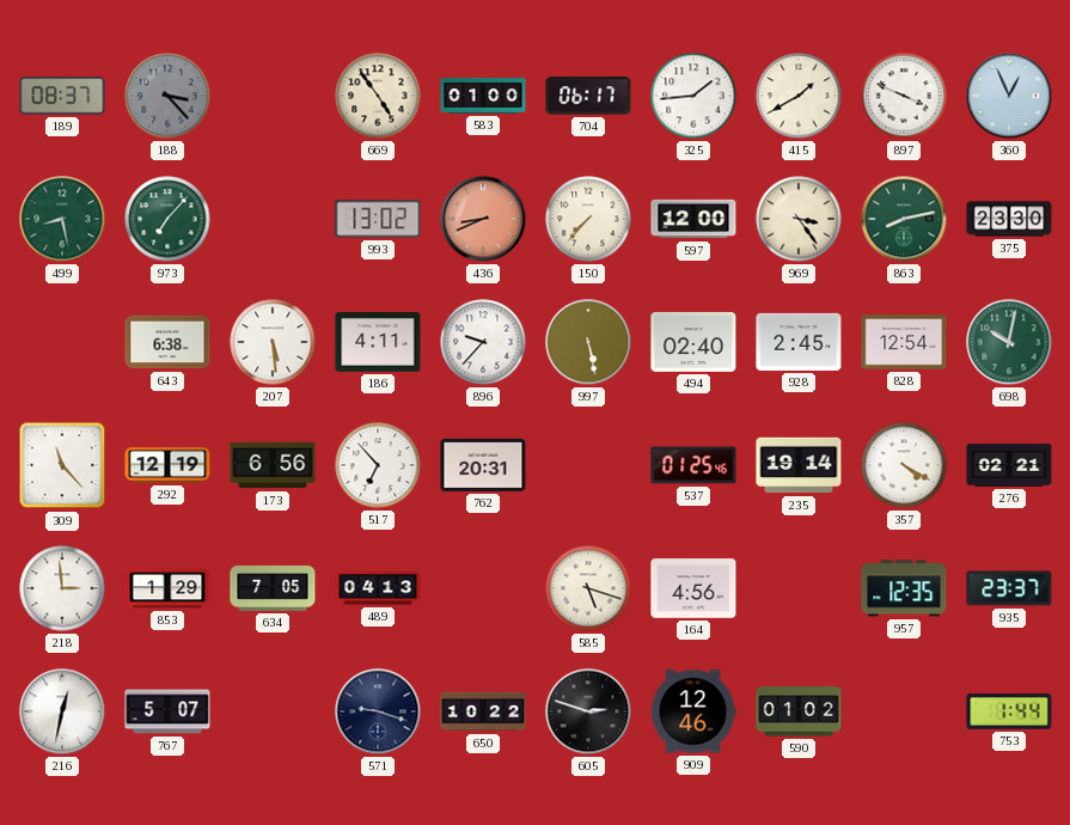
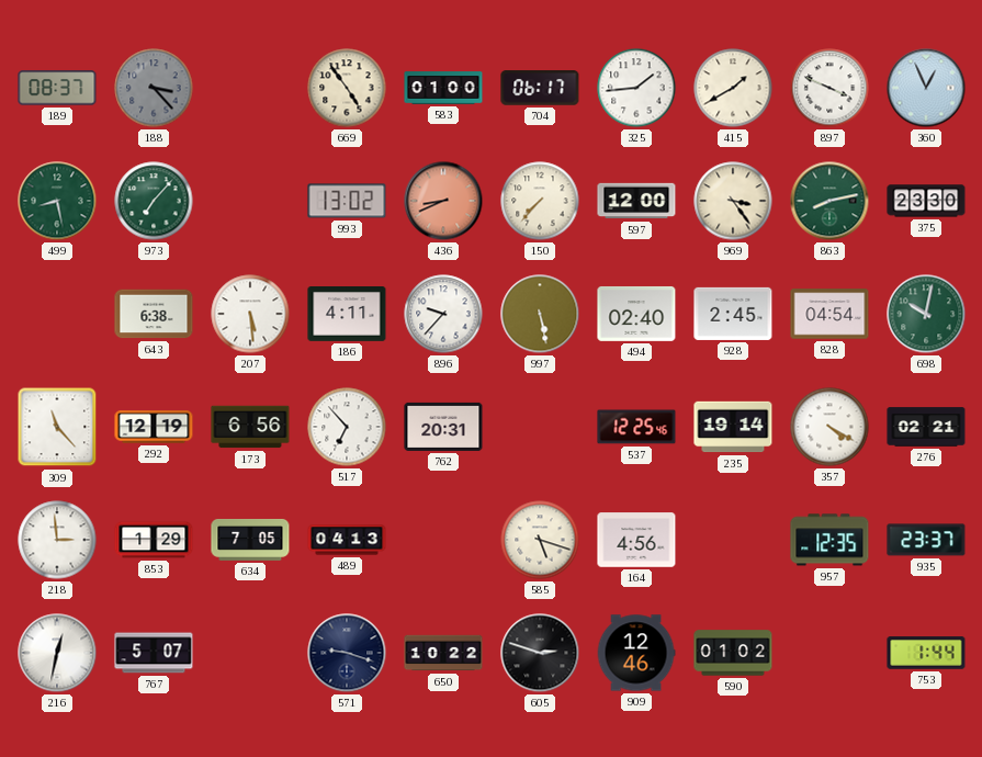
828: 12:54 -> 04:54
537: 01:25 -> 12:25
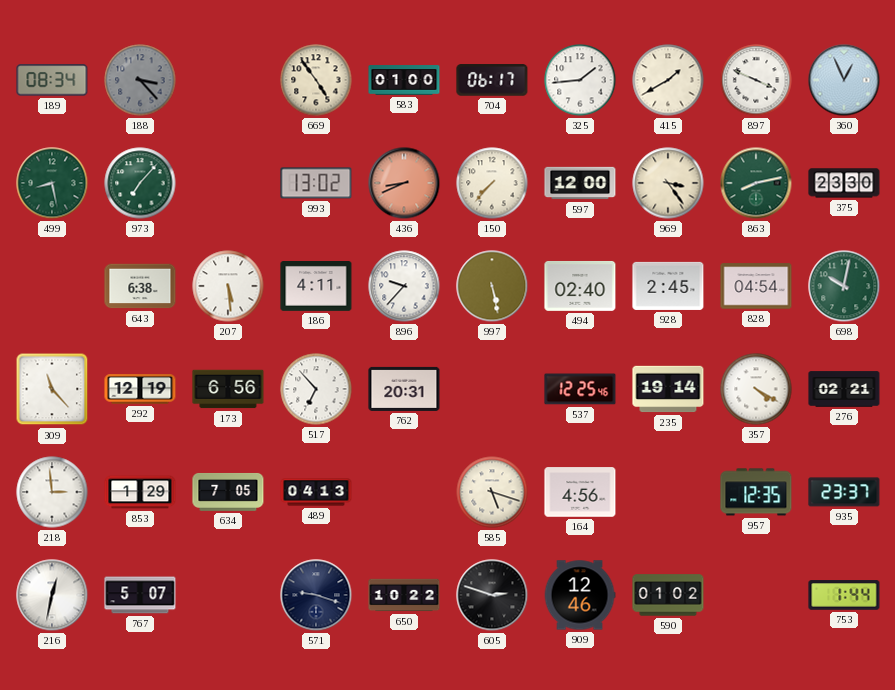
189: 08:37 -> 08:34
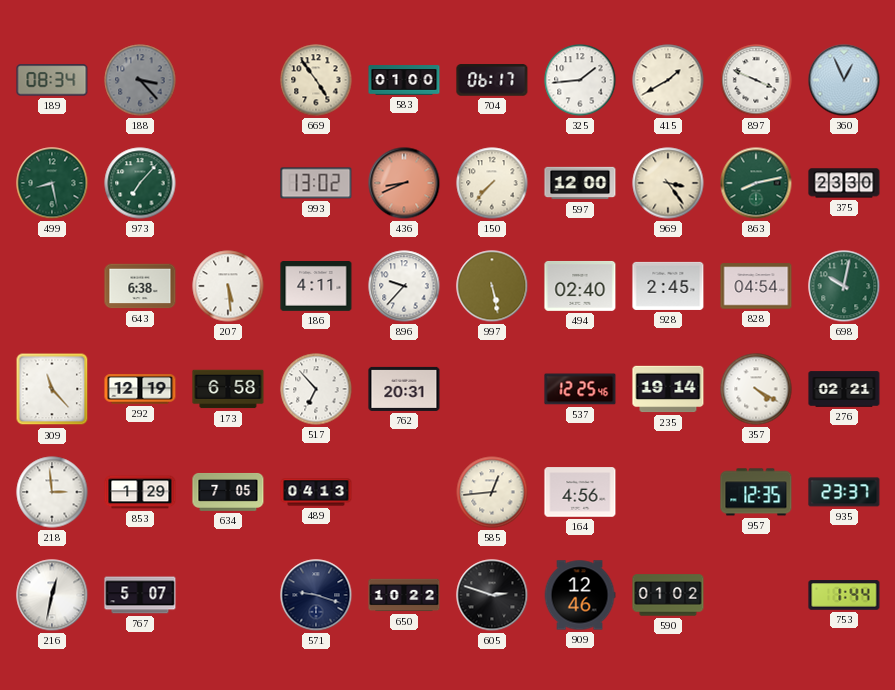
173: 6:56 -> 6:58
585: 5:18 -> 12:44
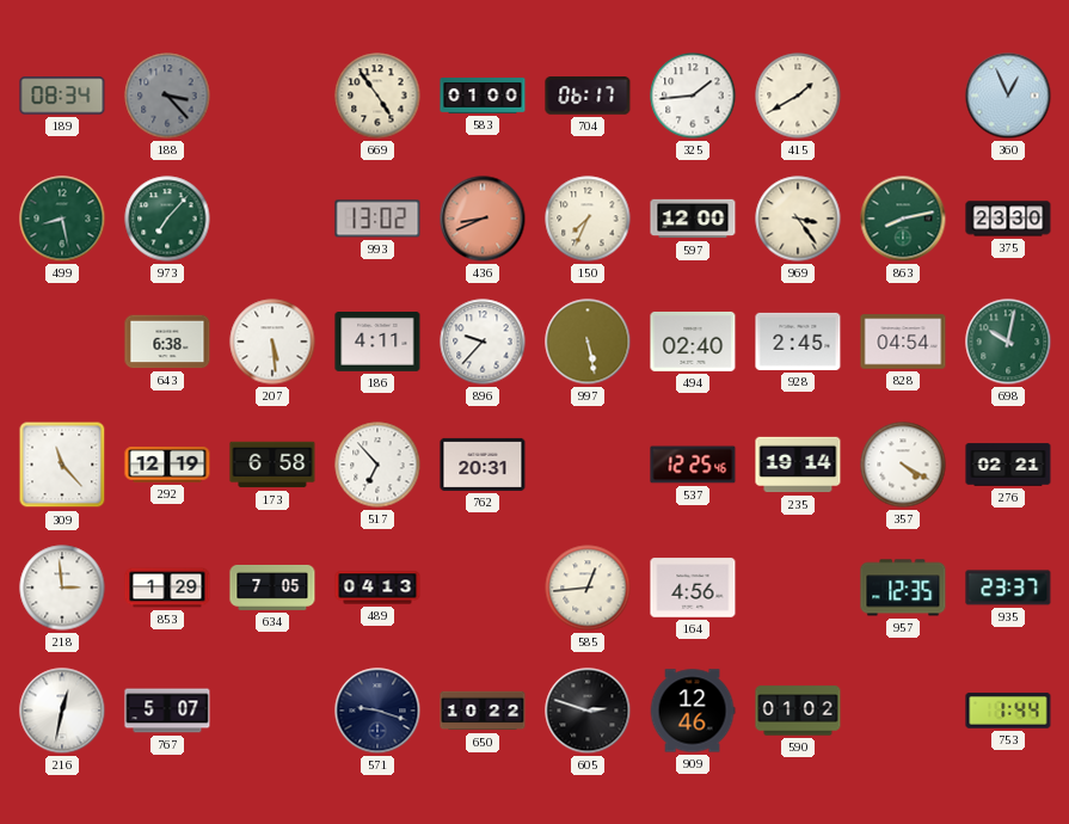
897: 3:49 -> none
150: 7:37 -> 7:34
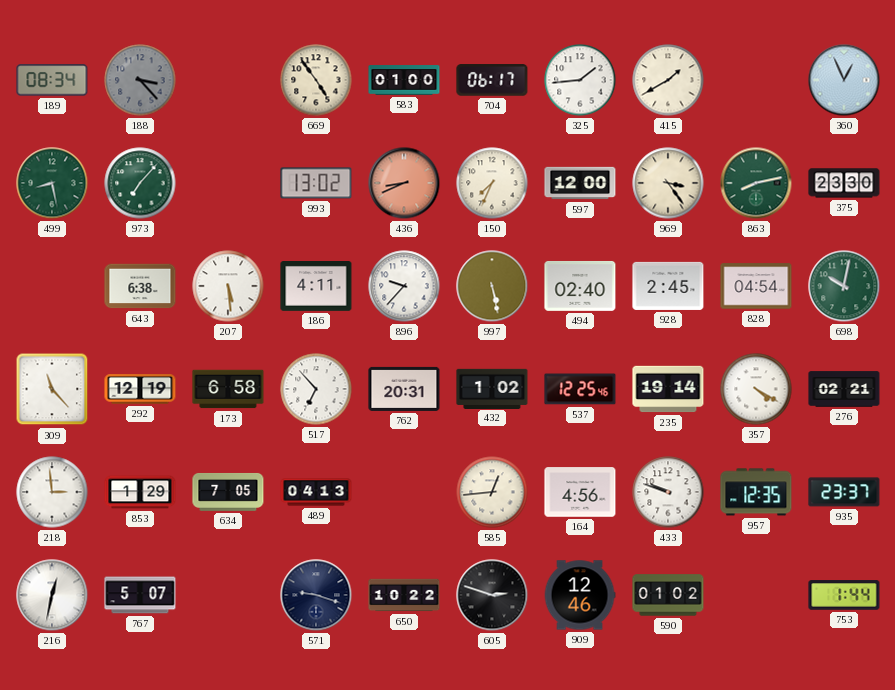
432: none -> 1:02
433: none -> 9:48
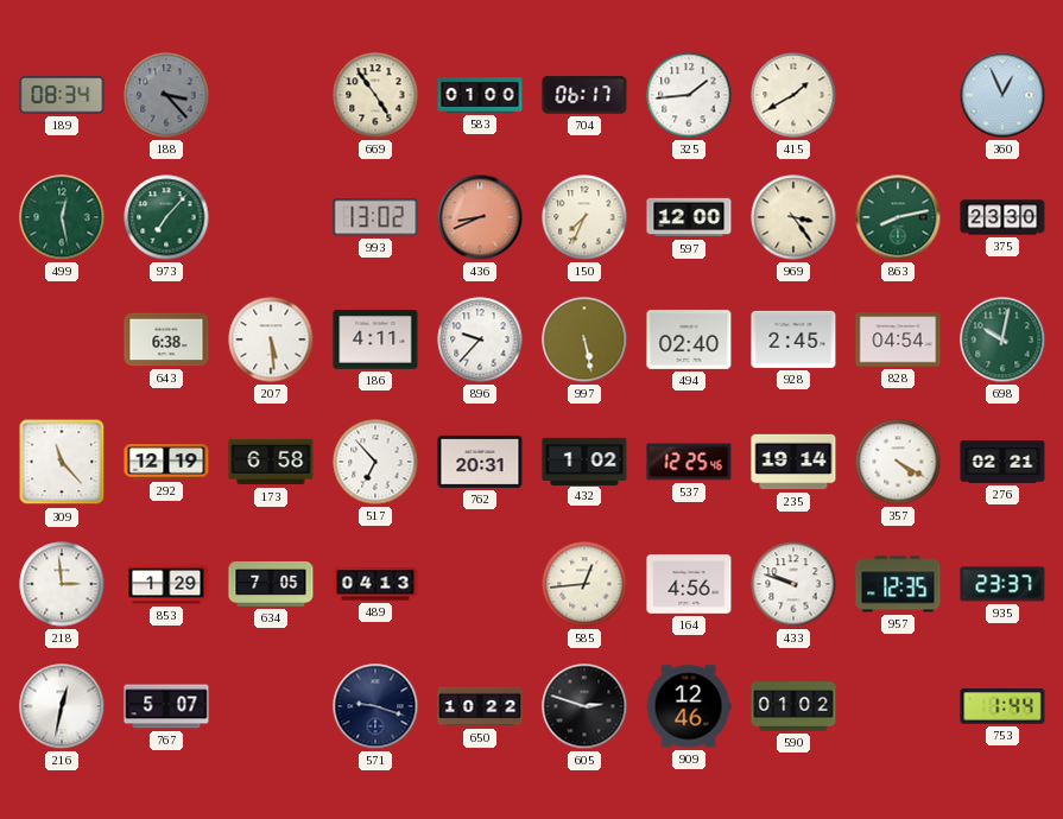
499: 8:28 -> 12:28
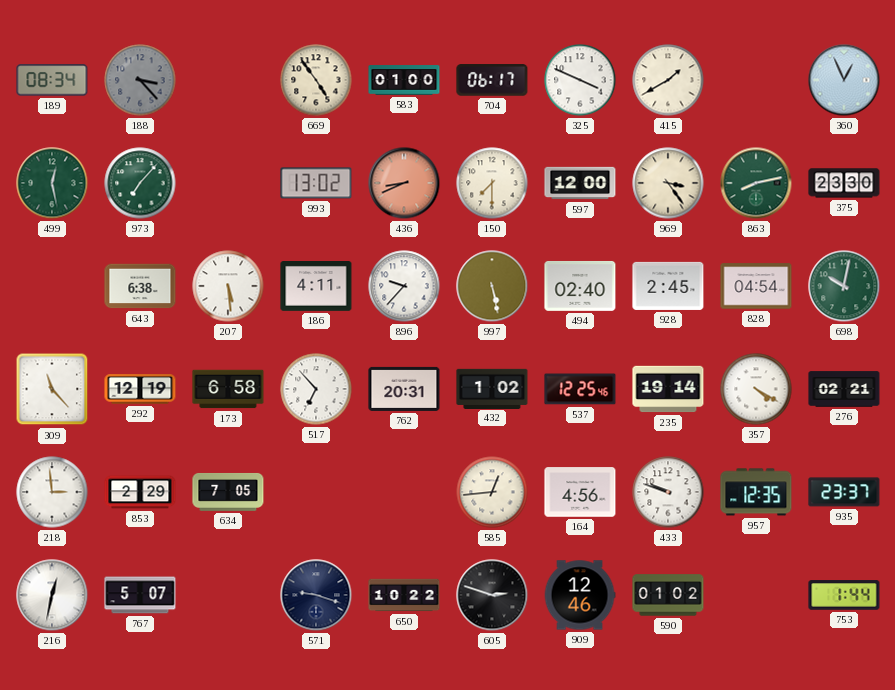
325: 1:44 -> 3:49
150: 7:34 -> 7:30
853: 1:29 -> 2:29
489: 04:13 -> none
